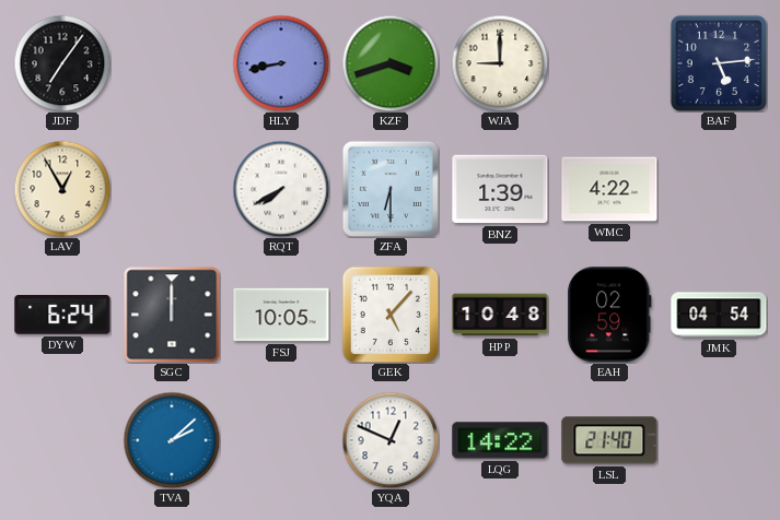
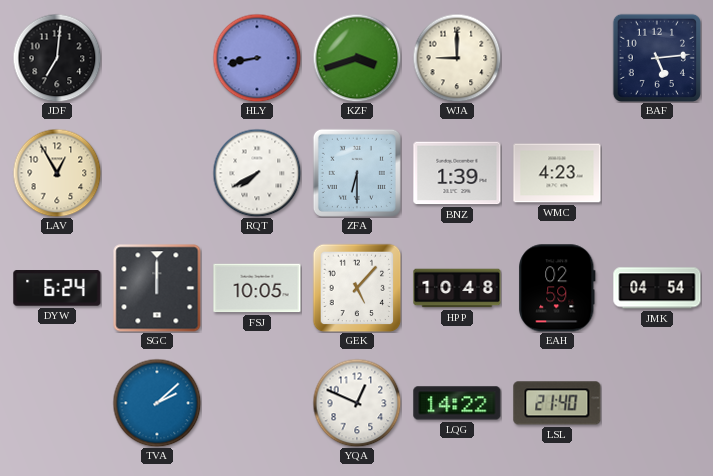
JDF: 7:06 -> 7:01
WMC: 4:22 -> 4:23
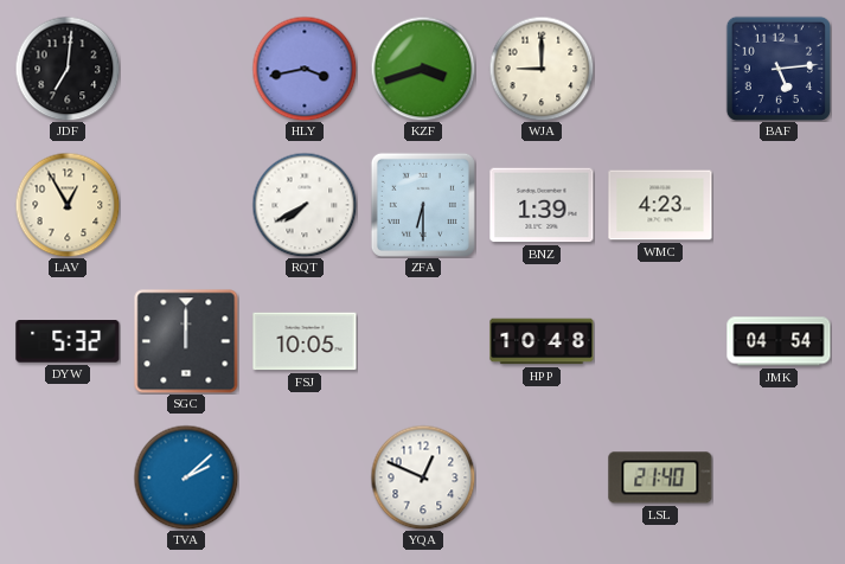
HLY: 8:43 -> 3:43
DYW: 6:24 -> 5:32
GEK: 5:07 -> none
EAH: 02:59 -> none
LQG: 14:22 -> none
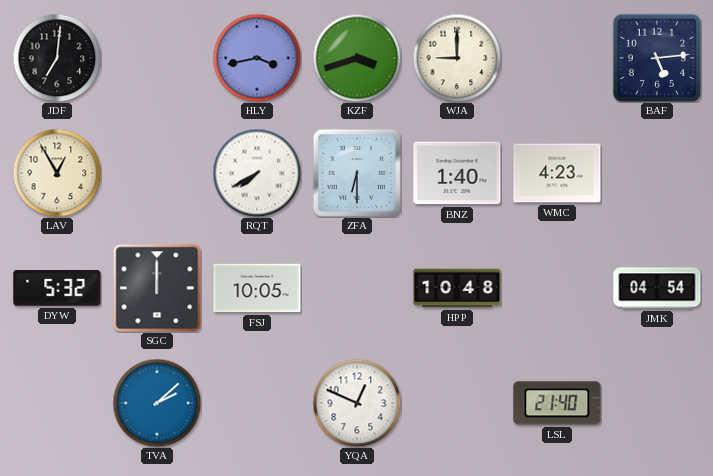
BNZ: 1:39 -> 1:40
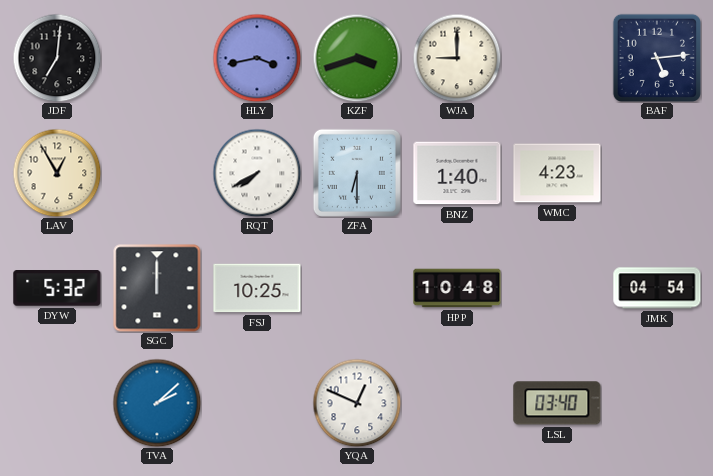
FSJ: 10:05 -> 10:25
LSL: 21:40 -> 03:40
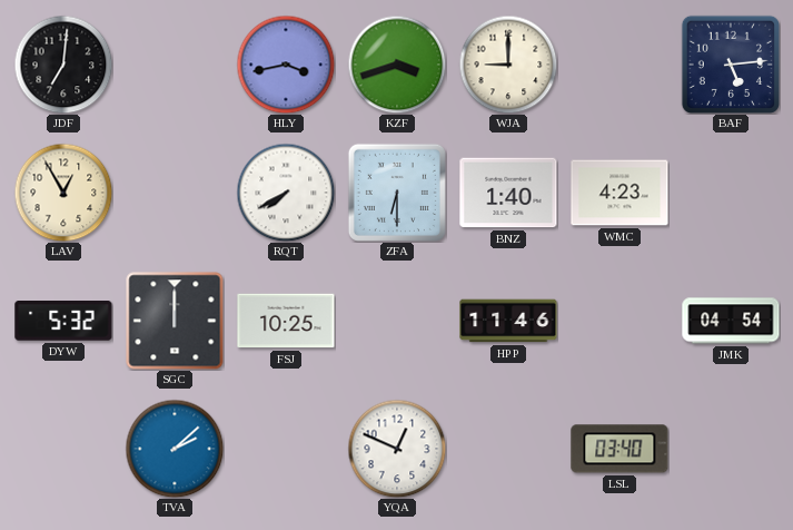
HPP: 10:48 -> 11:46
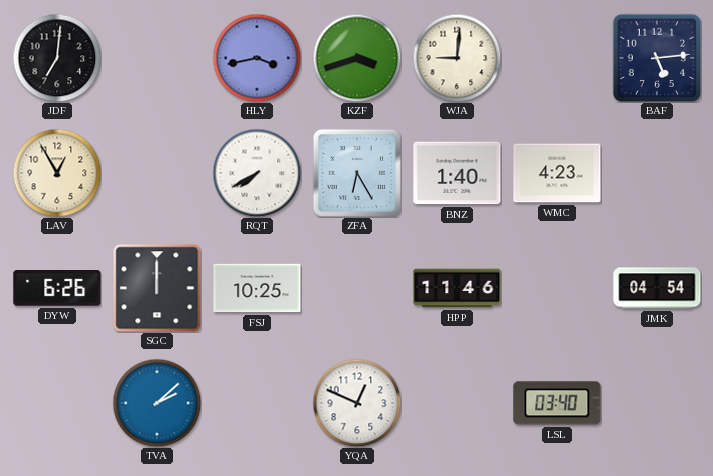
WJA: 9:00 -> 9:01
ZFA: 6:30 -> 6:25
DYW: 5:32 -> 6:26
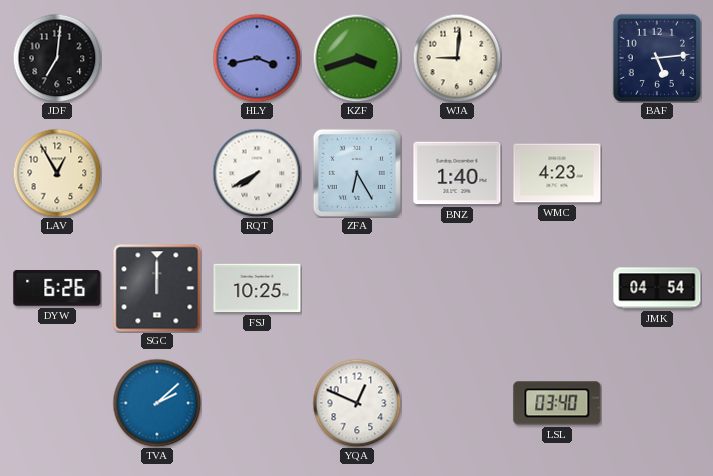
HPP: 11:46 -> none
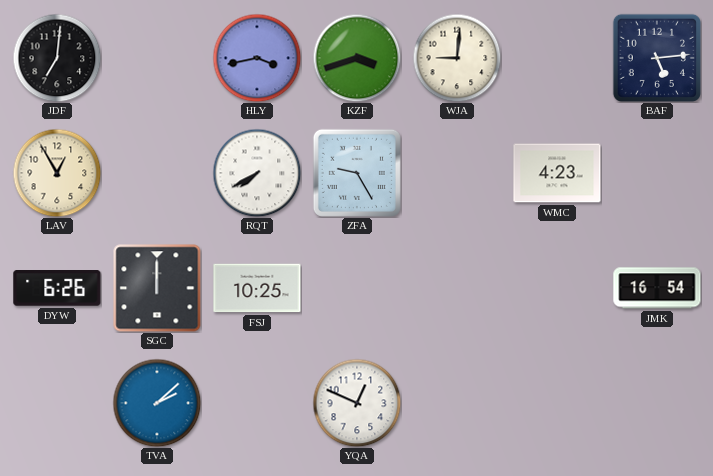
ZFA: 6:25 -> 9:25
BNZ: 1:40 -> none
JMK: 04:54 -> 16:54
LSL: 03:40 -> none
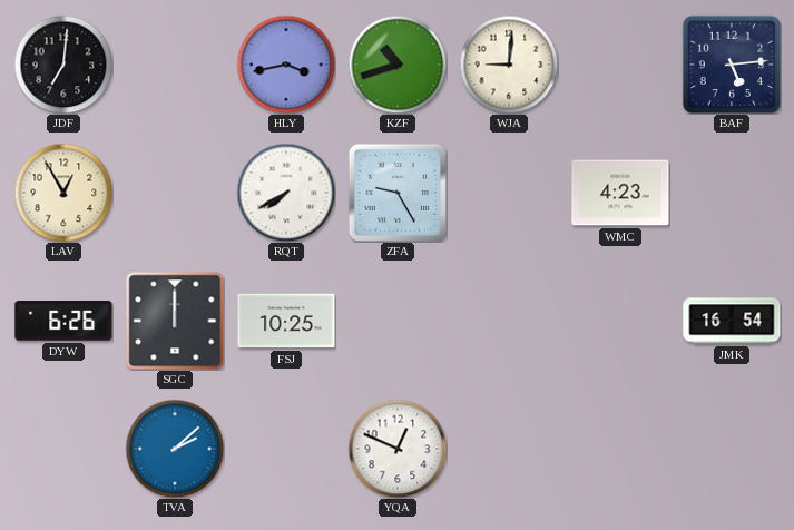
KZF: 3:42 -> 10:42
